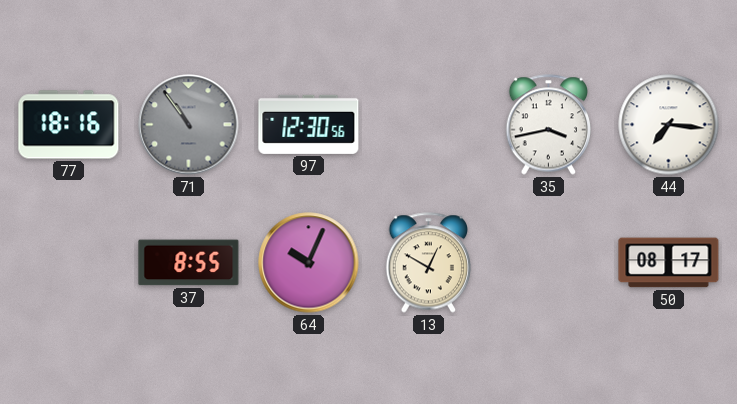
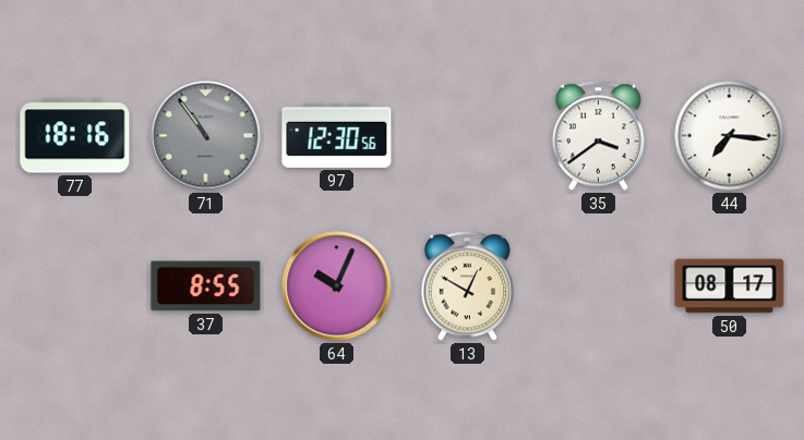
35: 3:43 -> 3:39
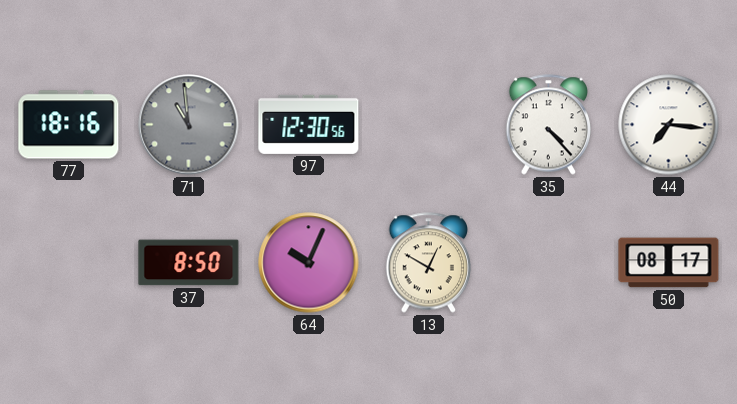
71: 10:54 -> 10:59
35: 3:39 -> 4:23
37: 8:55 -> 8:50
